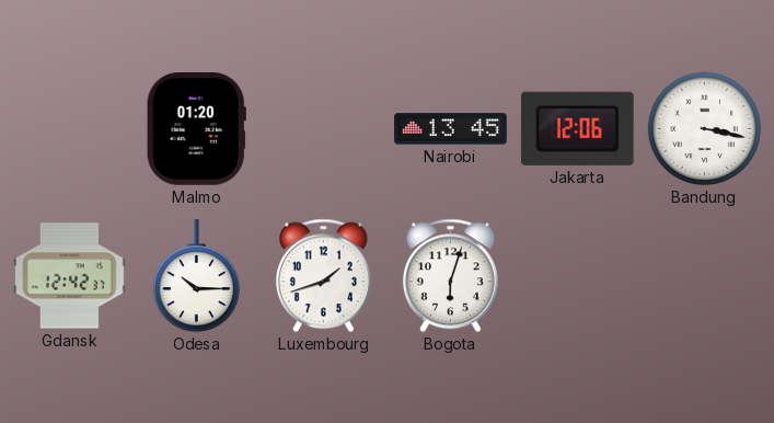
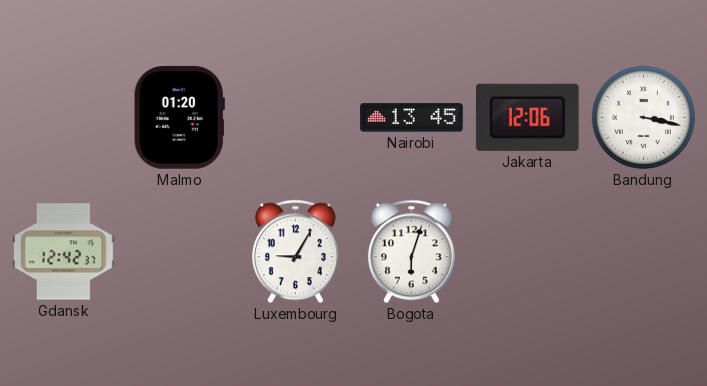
Odesa: 10:15 -> none
Luxembourg: 1:42 -> 9:05
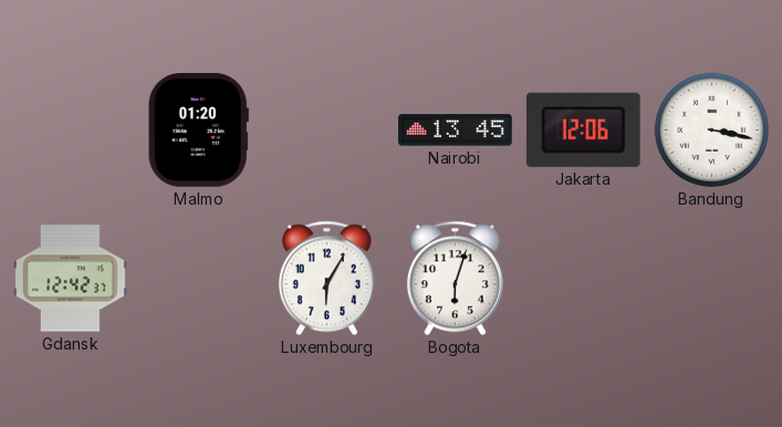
Luxembourg: 9:05 -> 6:05
